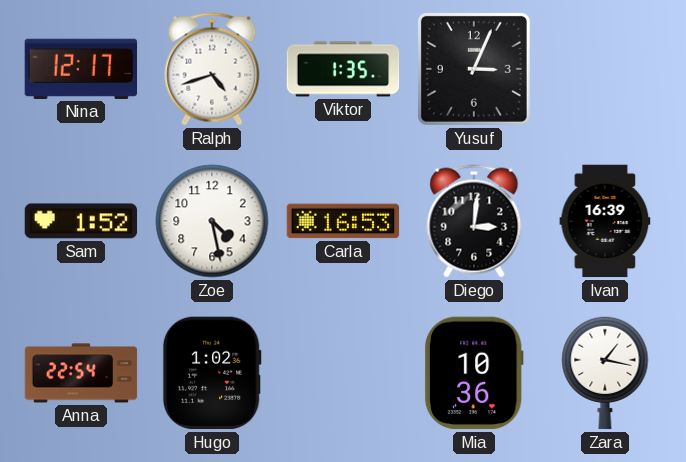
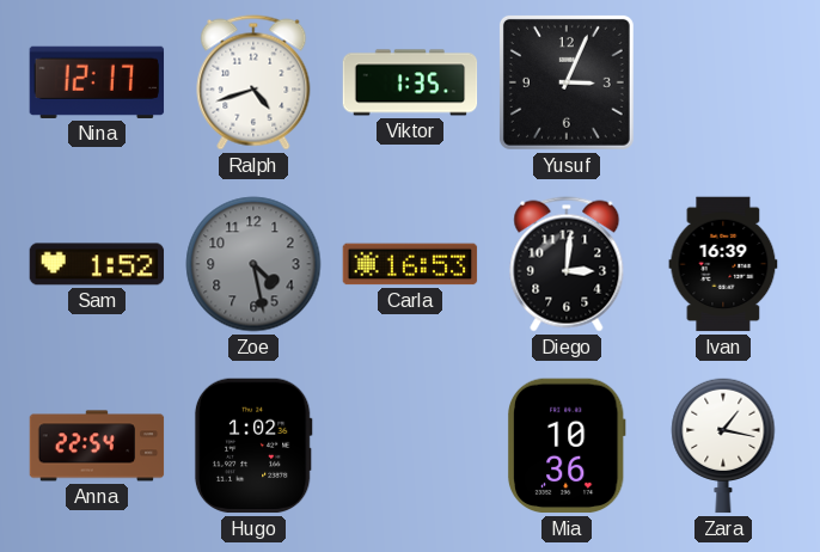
Zoe dial: white -> grey
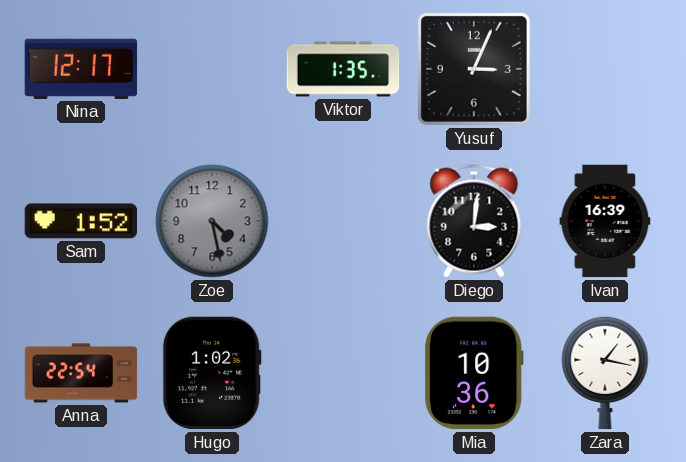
Ralph: 4:42 -> none
Carla: 16:53 -> none
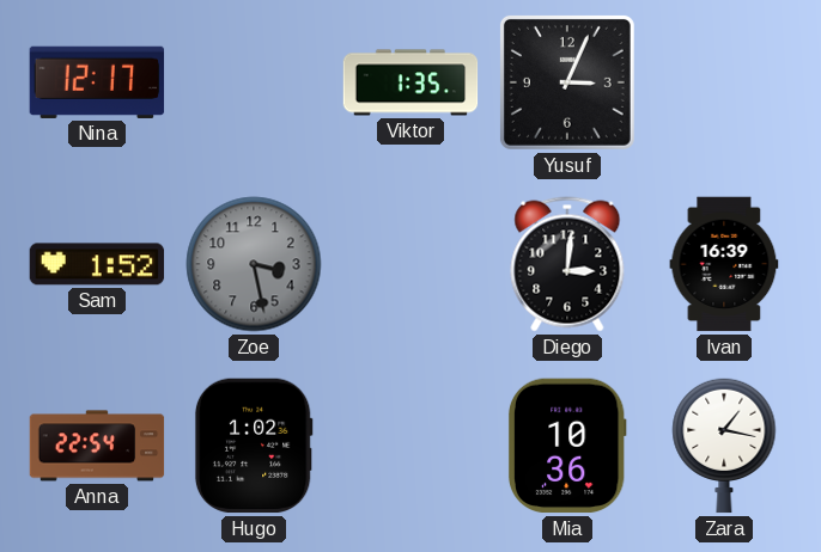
Zoe: 4:28 -> 3:28
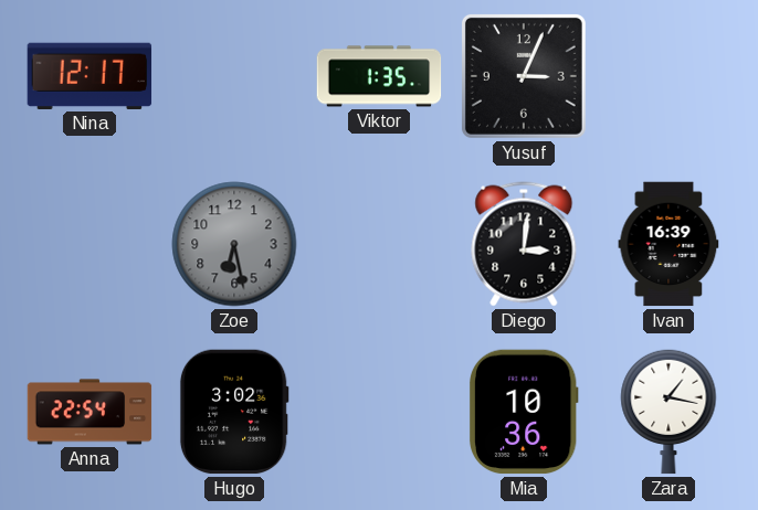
Sam: 1:52 -> none
Zoe: 3:28 -> 6:28
Hugo: 1:02 -> 3:02
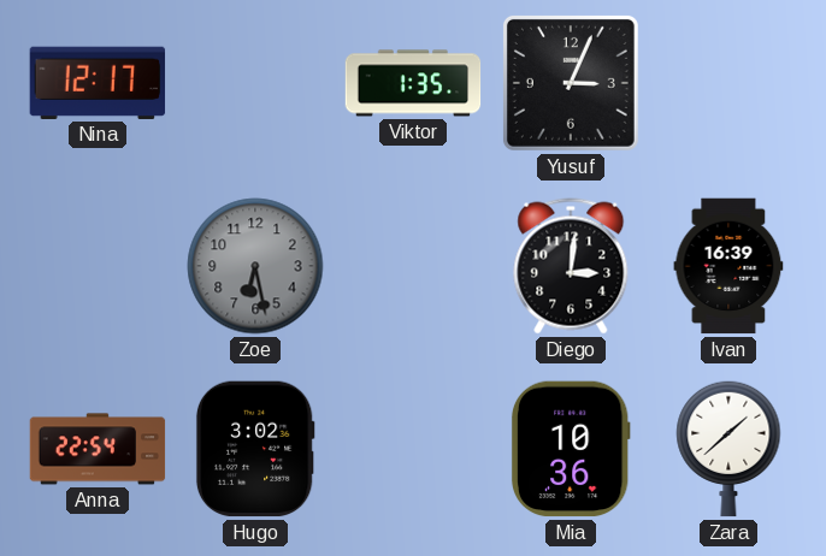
Zara: 1:17 -> 1:38
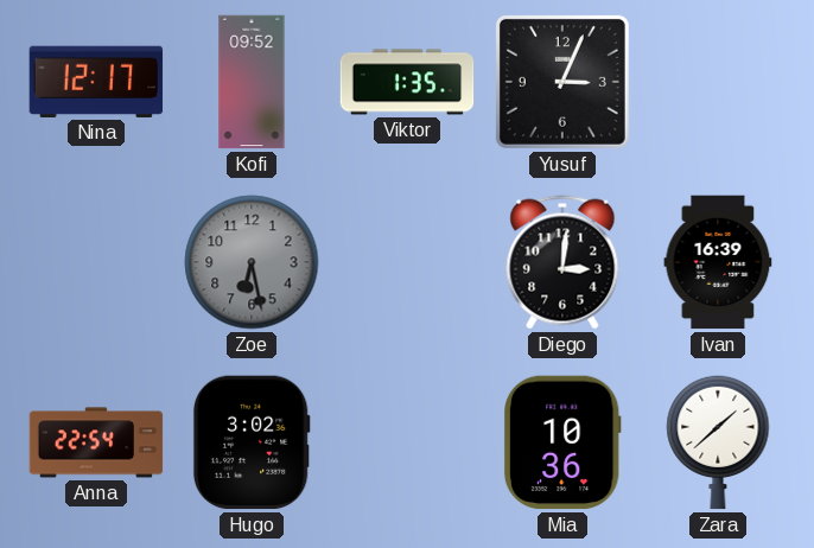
Kofi: none -> 09:52
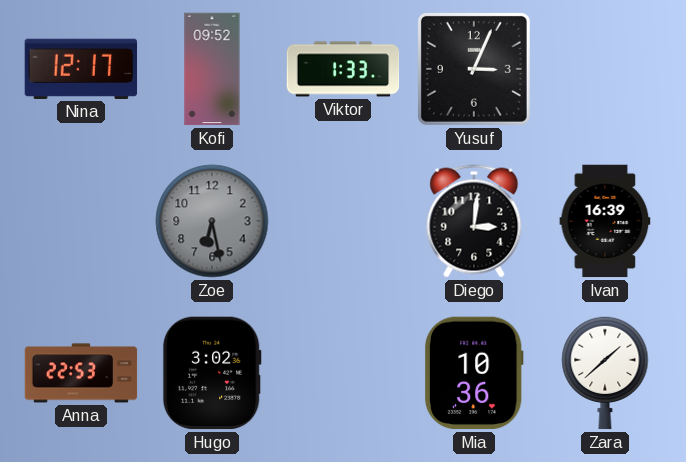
Viktor: 1:35 -> 1:33
Anna: 22:54 -> 22:53
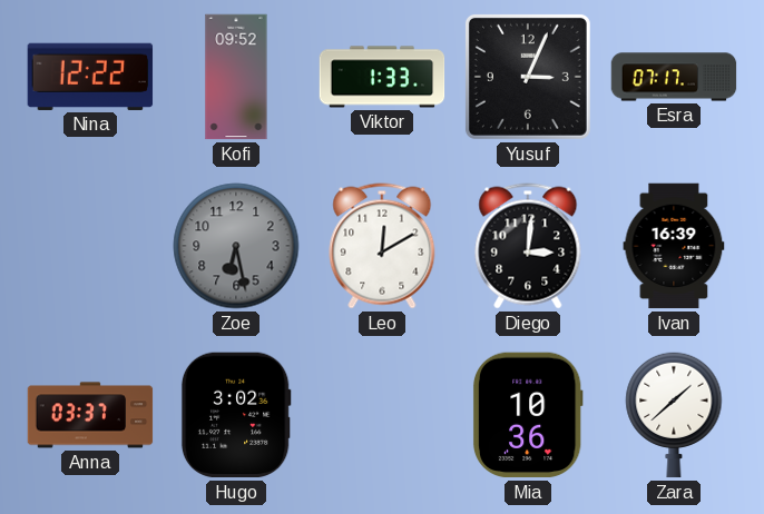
Nina: 12:17 -> 12:22
Esra: none -> 07:17
Leo: none -> 12:10
Anna: 22:53 -> 03:37
